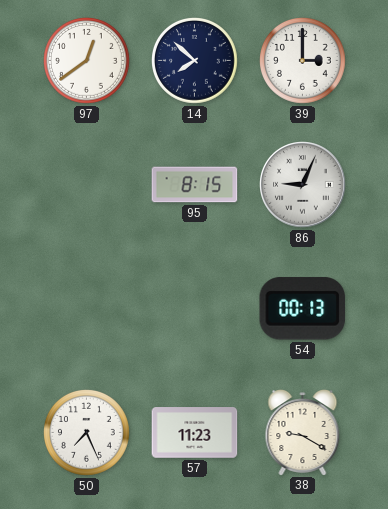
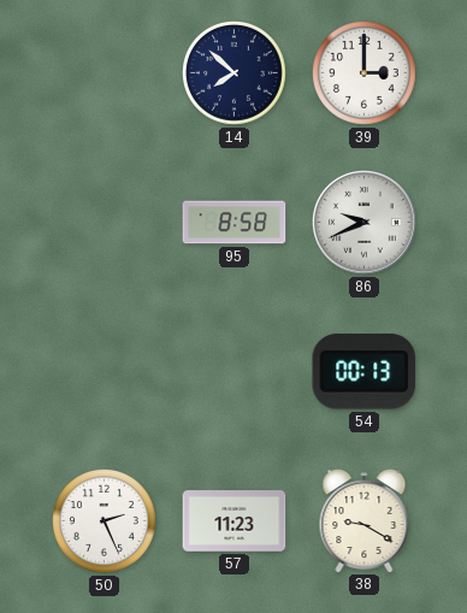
97: 12:39 -> none
95: 8:15 -> 8:58
86: 9:04 -> 9:41
50: 7:26 -> 2:26
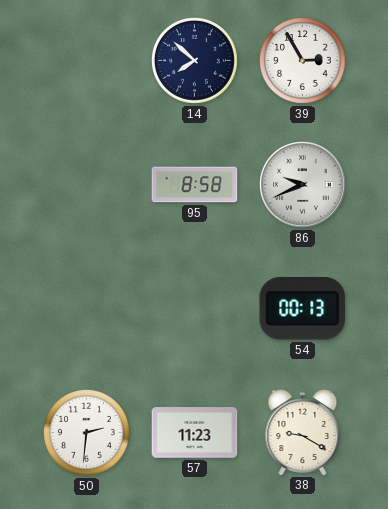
39: 3:00 -> 2:55
50: 2:26 -> 2:31
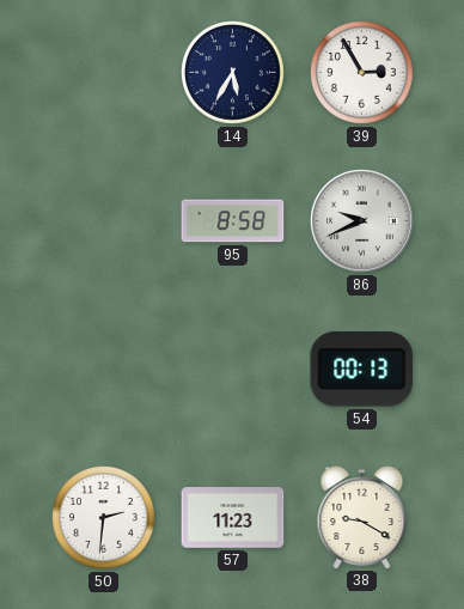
14: 7:52 -> 5:35
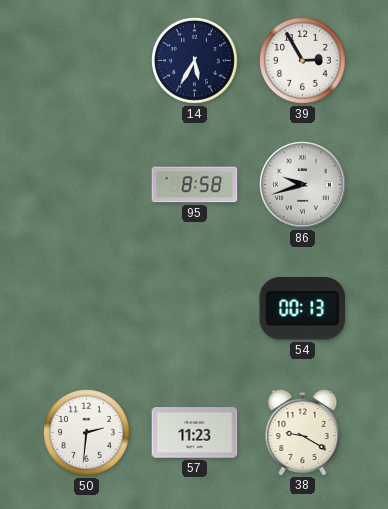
86: 9:41 -> 9:42
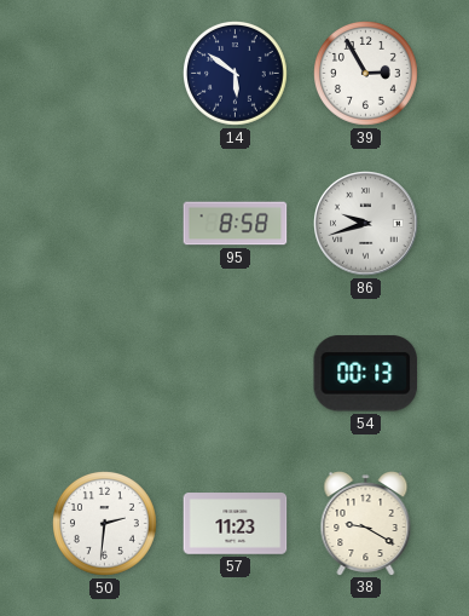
14: 5:35 -> 5:51
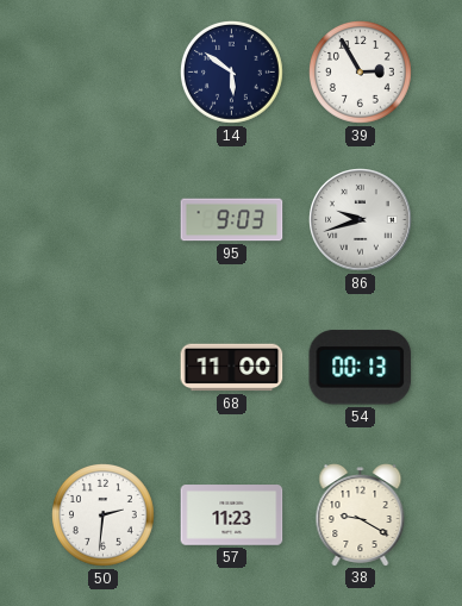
95: 8:58 -> 9:03
68: none -> 11:00
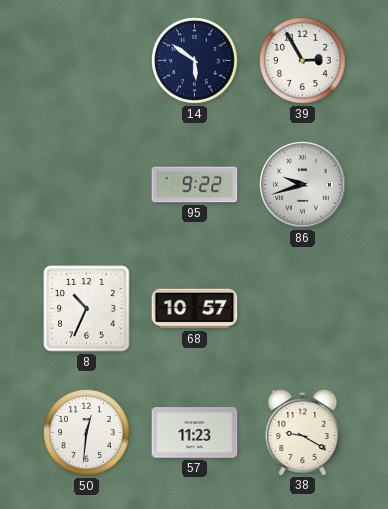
95: 9:03 -> 9:22
8: none -> 10:34
68: 11:00 -> 10:57
54: 00:13 -> none
50: 2:31 -> 12:31
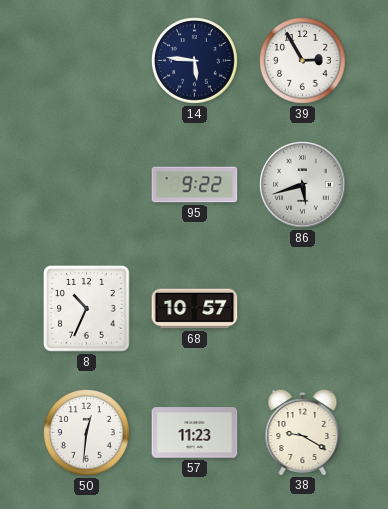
14: 5:51 -> 5:46
86: 9:42 -> 5:42
